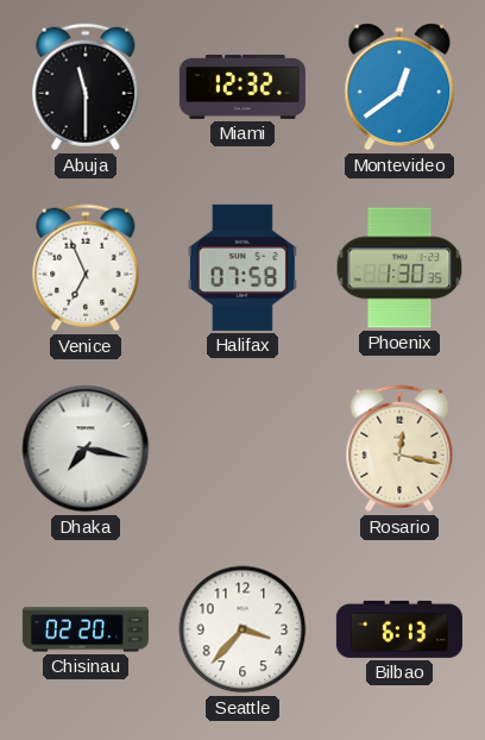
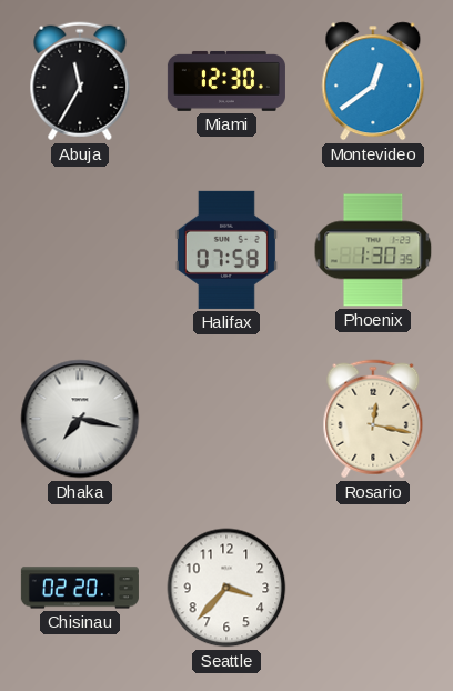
Abuja: 11:30 -> 11:35
Miami: 12:32 -> 12:30
Venice: 6:56 -> none
Bilbao: 6:13 -> none
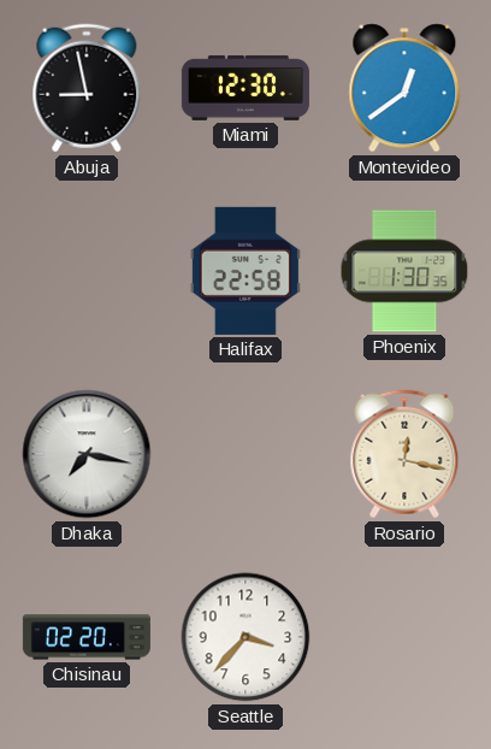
Abuja: 11:35 -> 8:58
Halifax: 07:58 -> 22:58
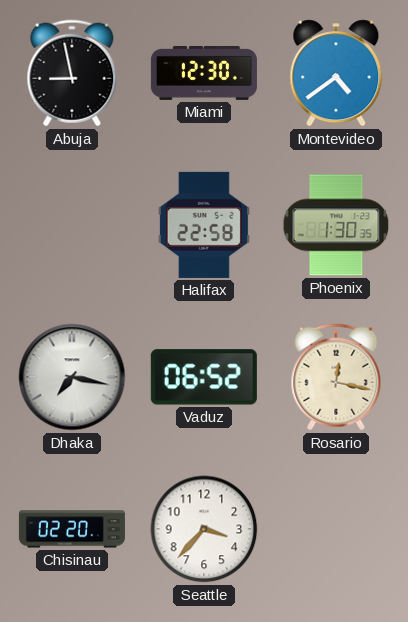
Montevideo: 12:39 -> 4:39
Vaduz: none -> 06:52
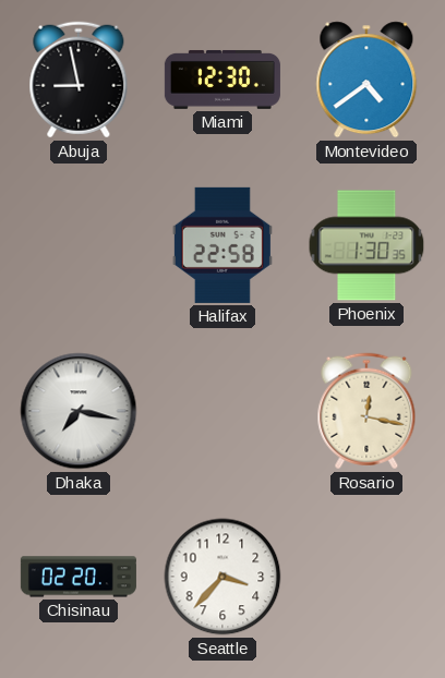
Vaduz: 06:52 -> none
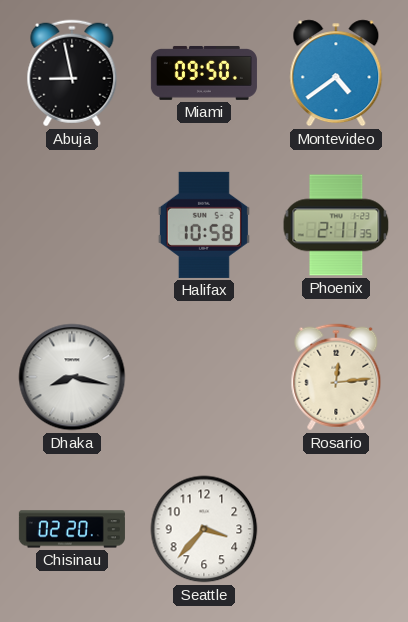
Miami: 12:30 -> 09:50
Halifax: 22:58 -> 10:58
Phoenix: 1:30 -> 2:11
Dhaka: 7:17 -> 8:17
Rosario: 12:17 -> 12:14
